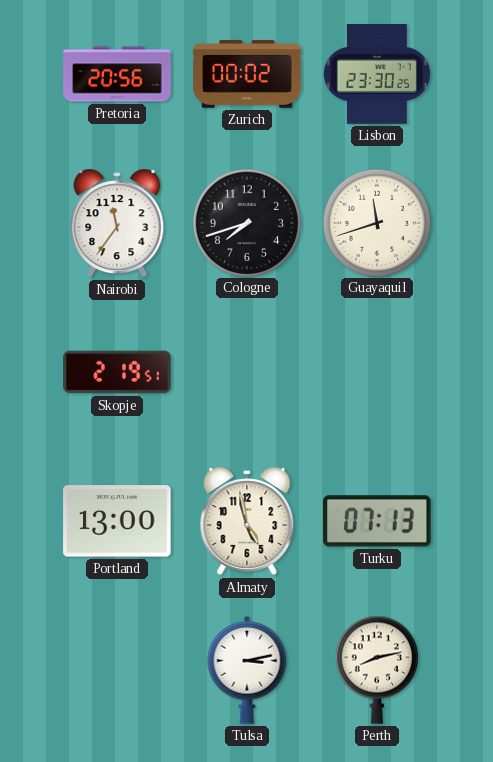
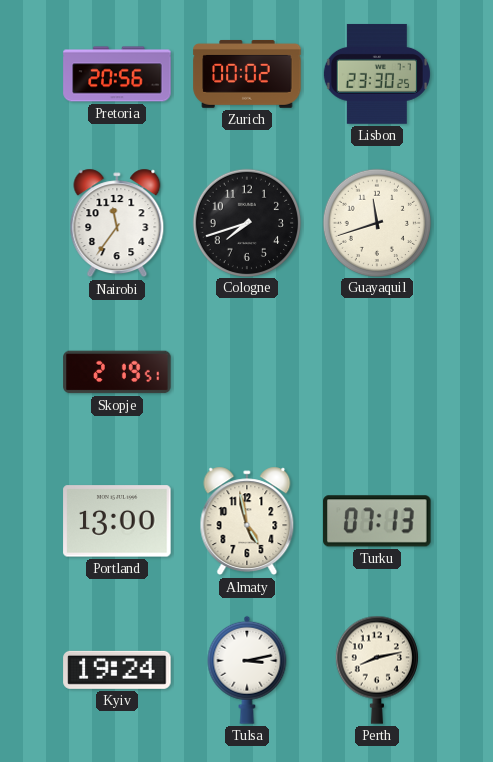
Kyiv: none -> 19:24
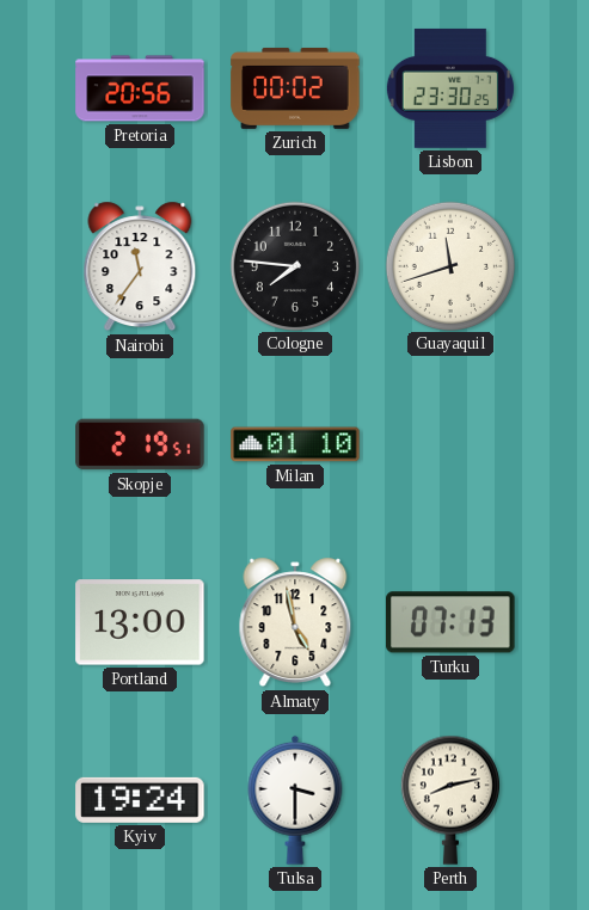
Cologne: 7:42 -> 7:46
Milan: none -> 01:10
Tulsa: 3:13 -> 3:30
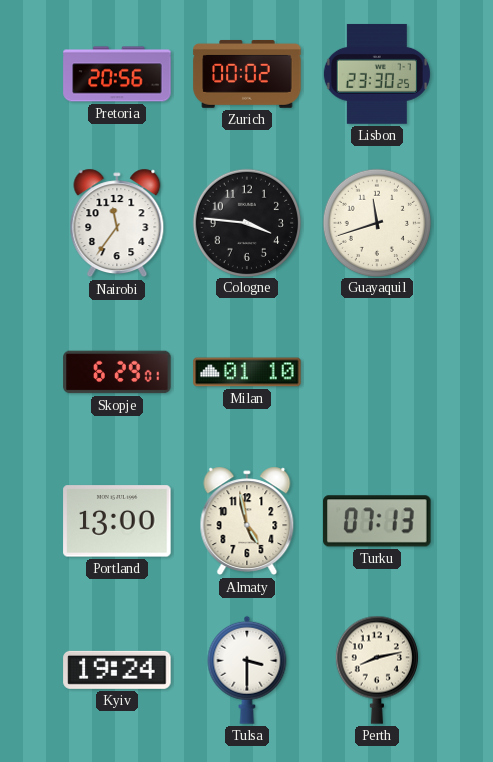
Cologne: 7:46 -> 3:46
Skopje: 2:19 -> 6:29
